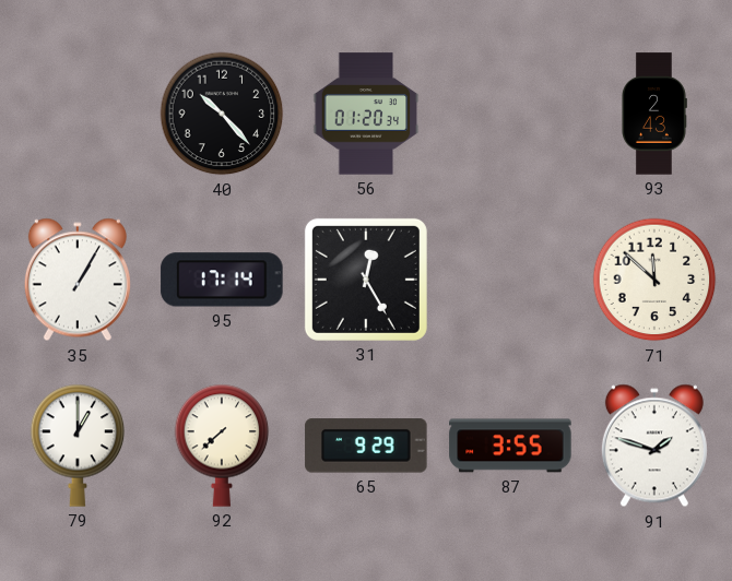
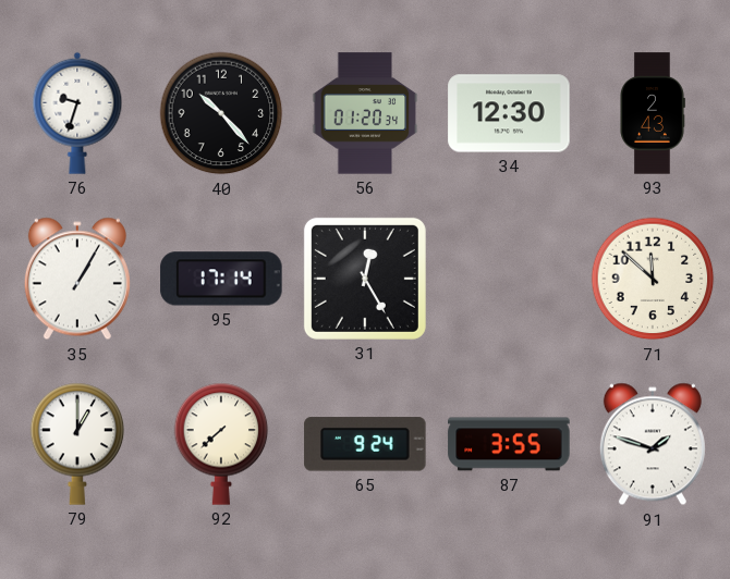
76: none -> 9:33
34: none -> 12:30
65: 9:29 -> 9:24
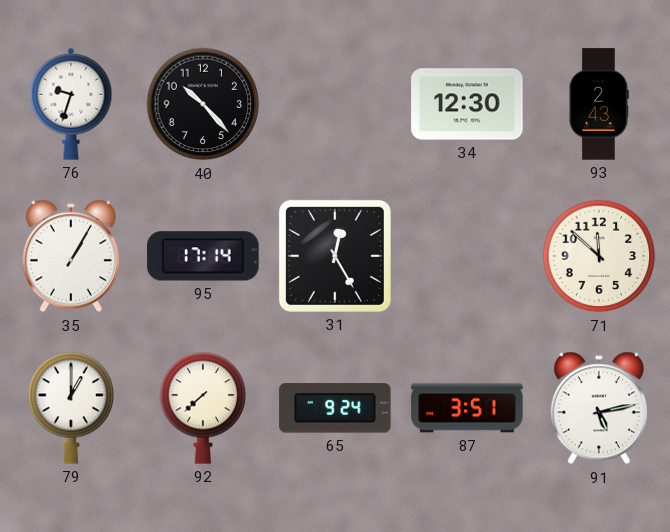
56: 01:20 -> none
87: 3:55 -> 3:51
91: 1:48 -> 5:13
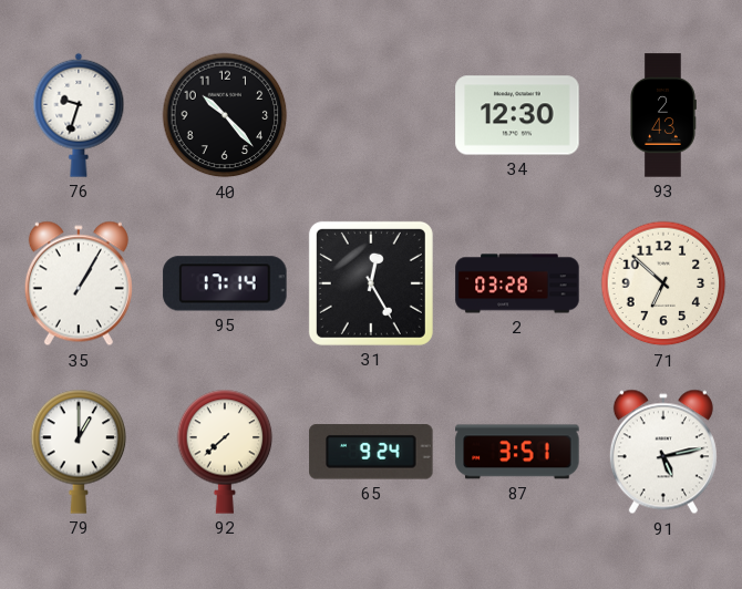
2: none -> 03:28
71: 11:52 -> 6:52
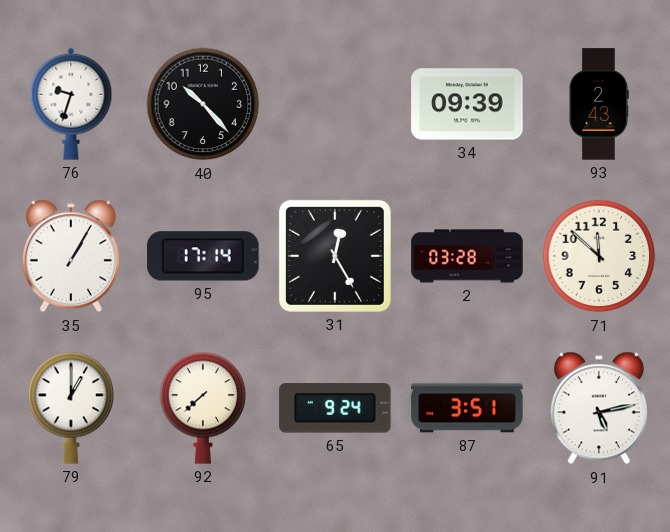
34: 12:30 -> 09:39
71: 6:52 -> 11:52
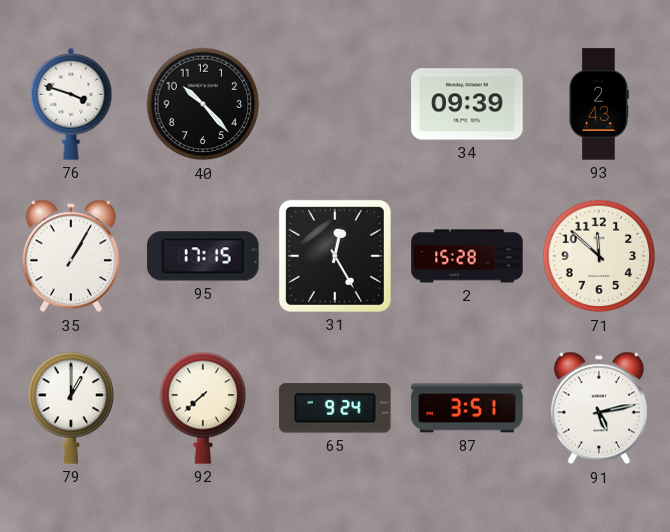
76: 9:33 -> 3:48
95: 17:14 -> 17:15
2: 03:28 -> 15:28
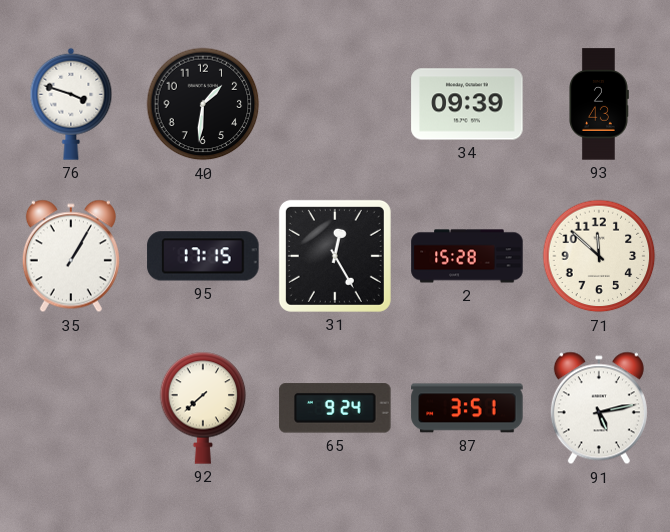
40: 10:23 -> 1:31
79: 1:00 -> none
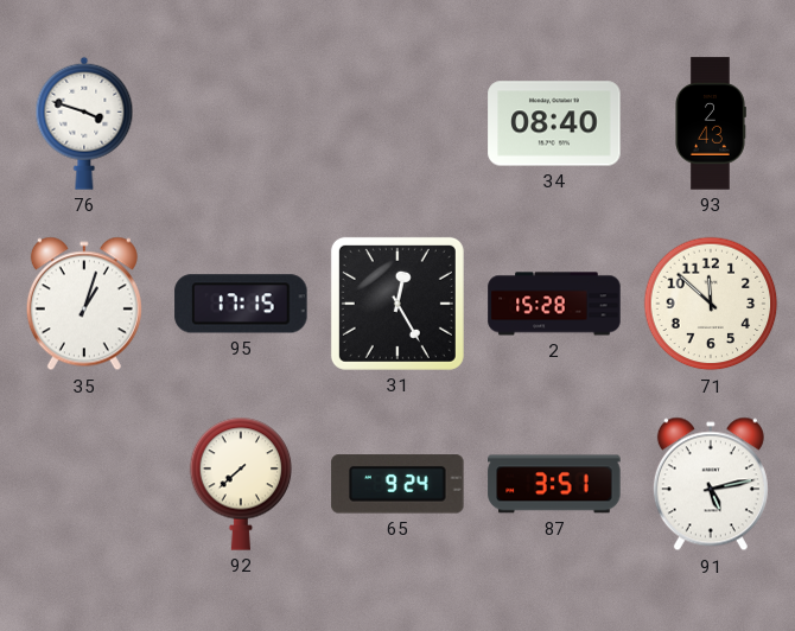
40: 1:31 -> none
34: 09:39 -> 08:40
35: 1:05 -> 1:03
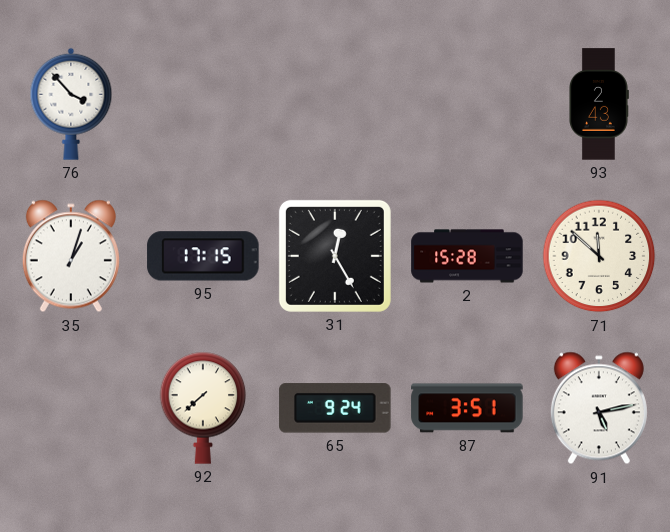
76: 3:48 -> 3:53
34: 08:40 -> none
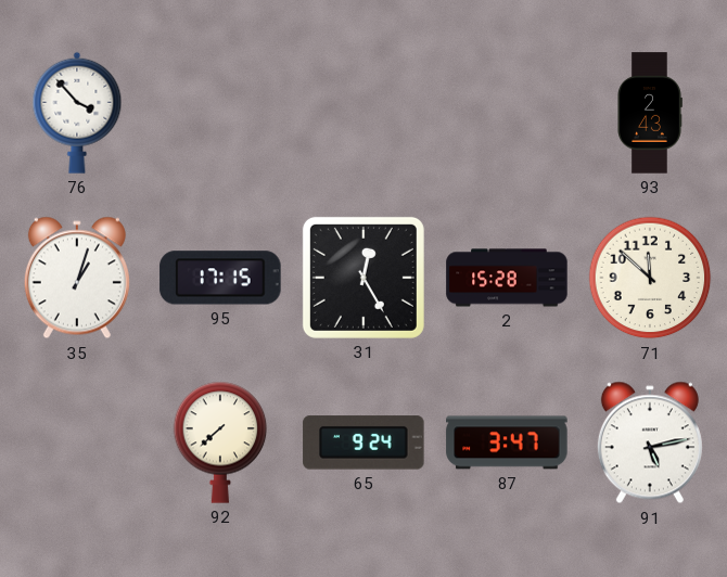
87: 3:51 -> 3:47
